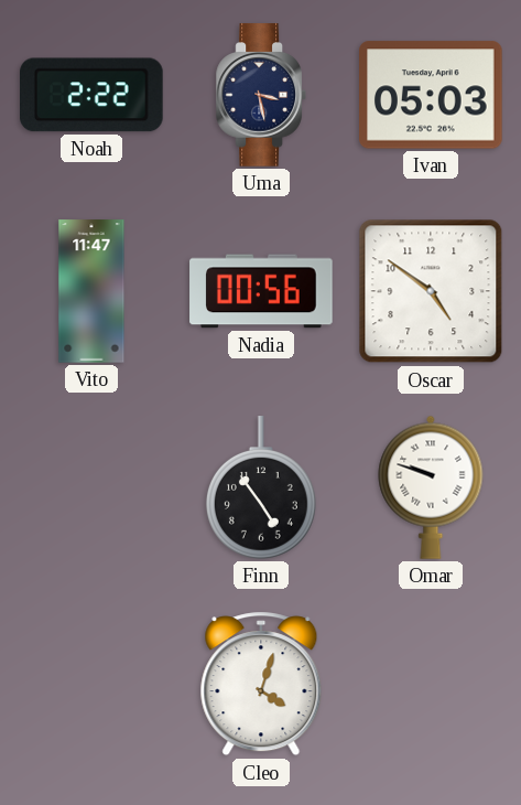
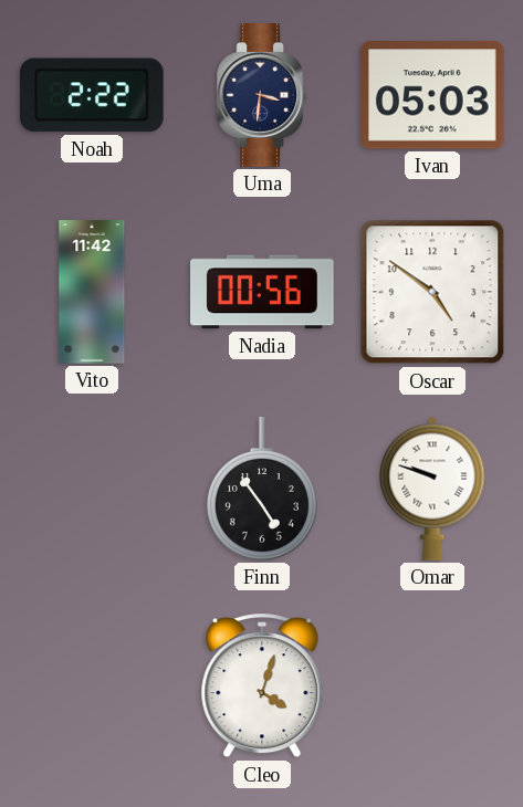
Uma: 3:28 -> 3:31
Vito: 11:47 -> 11:42
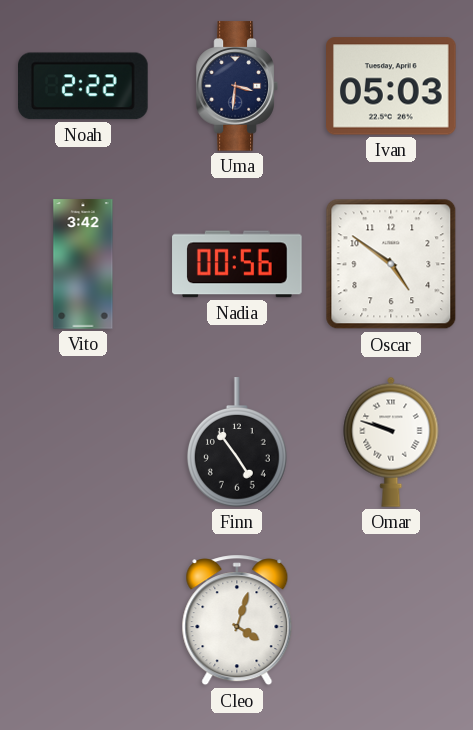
Vito: 11:42 -> 3:42
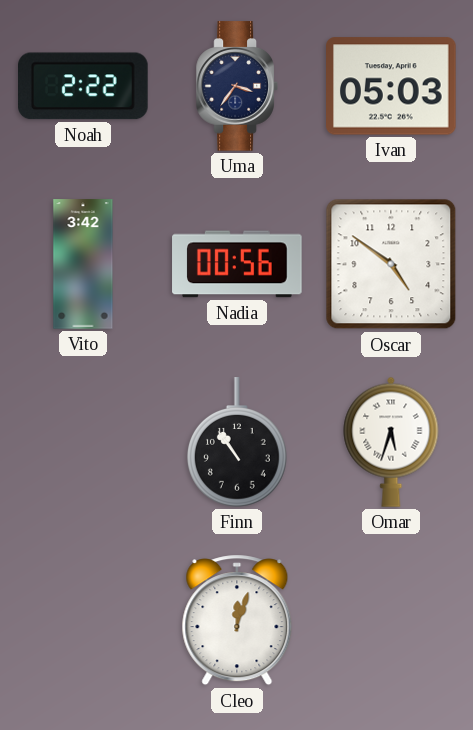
Uma: 3:31 -> 3:36
Finn: 4:54 -> 10:54
Omar: 9:48 -> 5:33
Cleo: 4:03 -> 12:03
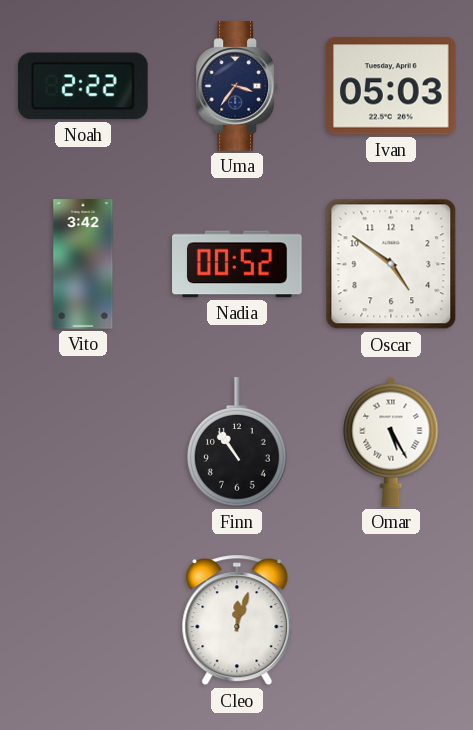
Nadia: 00:56 -> 00:52
Omar: 5:33 -> 5:25
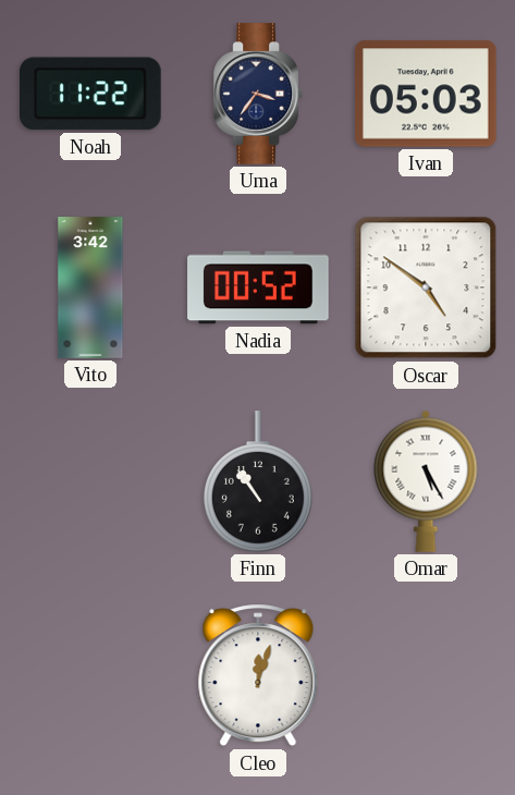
Noah: 2:22 -> 11:22
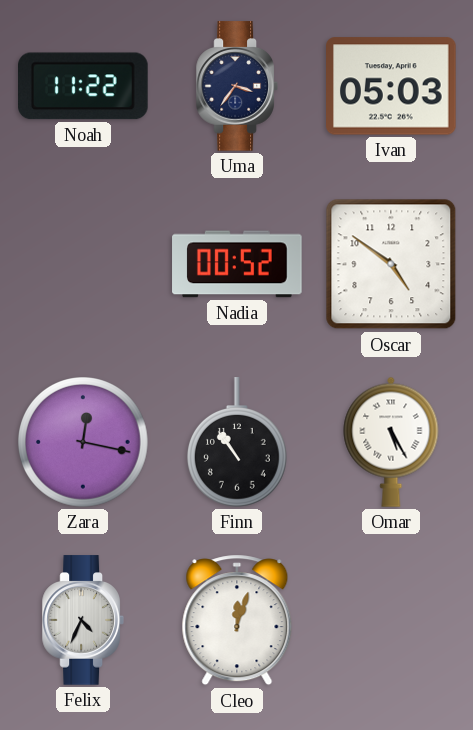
Vito: 3:42 -> none
Zara: none -> 12:17
Felix: none -> 4:34
